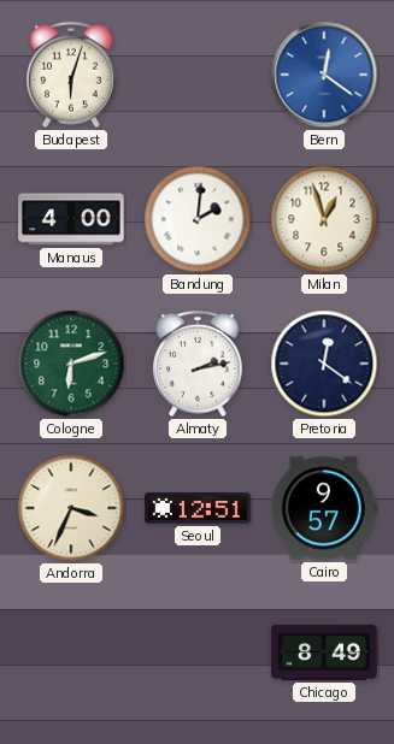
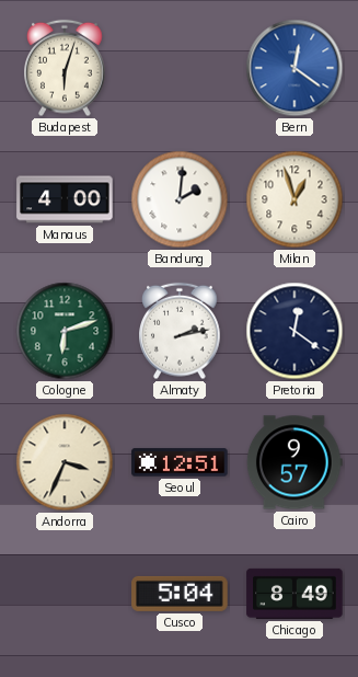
Cusco: none -> 5:04
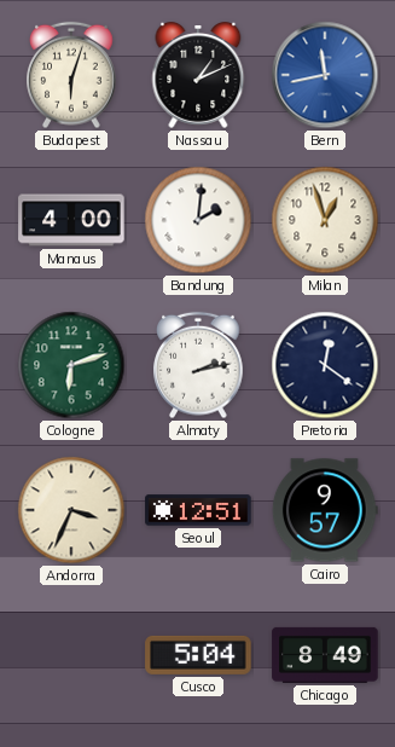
Nassau: none -> 1:11
Bern: 12:21 -> 11:43
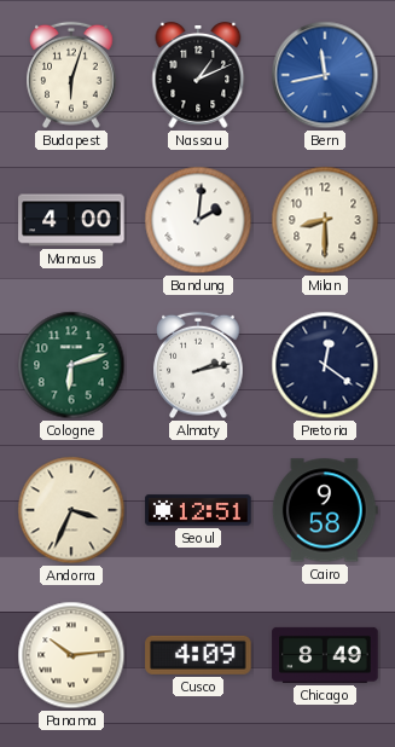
Milan: 12:57 -> 8:30
Cairo: 9:57 -> 9:58
Panama: none -> 10:14
Cusco: 5:04 -> 4:09
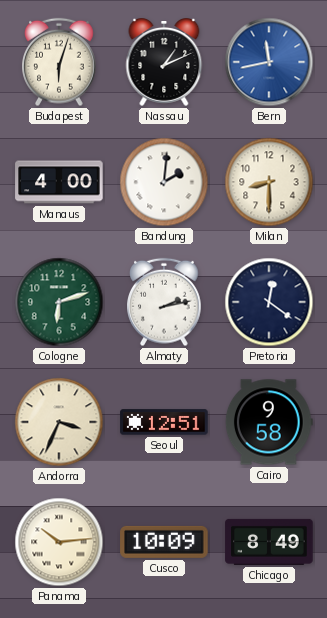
Cusco: 4:09 -> 10:09
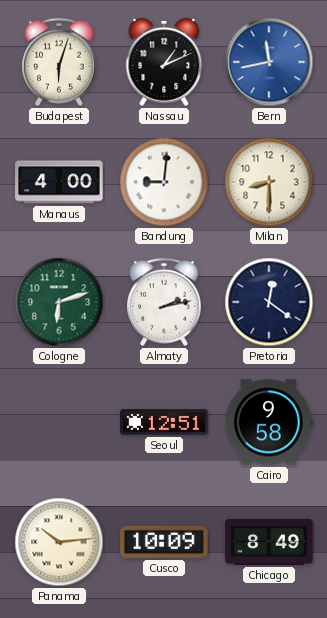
Bandung: 2:01 -> 9:01
Andorra: 3:34 -> none
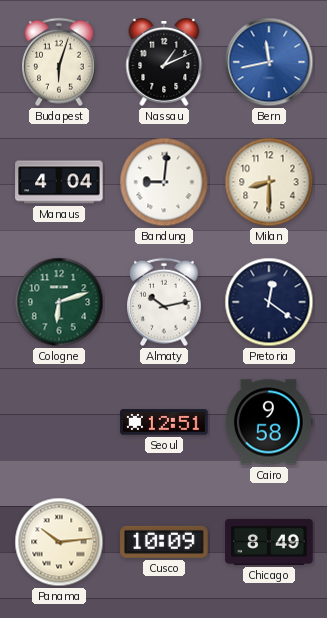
Manaus: 4:00 -> 4:04
Almaty: 2:13 -> 10:13
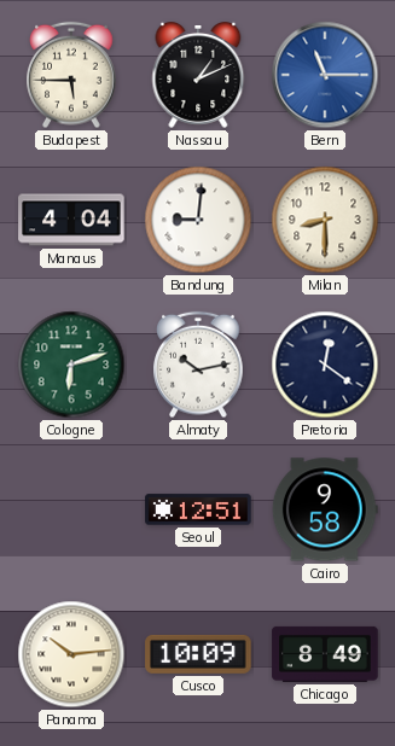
Budapest: 6:03 -> 5:45
Bern: 11:43 -> 11:15
